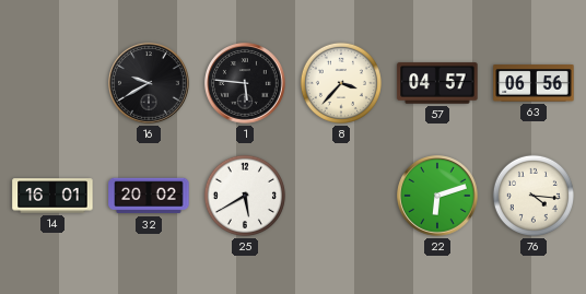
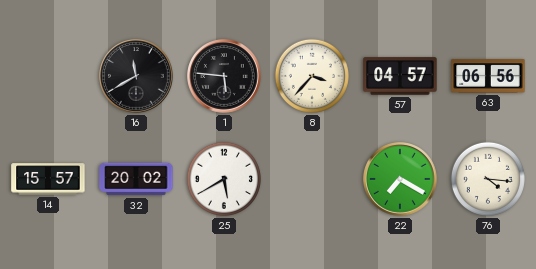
16: 9:40 -> 11:40
14: 16:01 -> 15:57
22: 6:12 -> 7:20
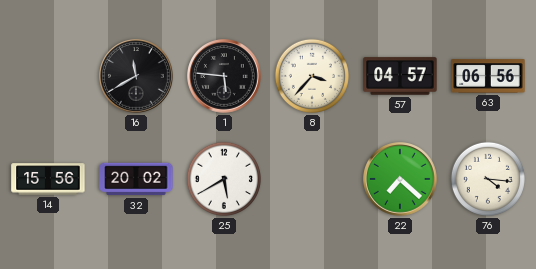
14: 15:57 -> 15:56
22: 7:20 -> 7:22
